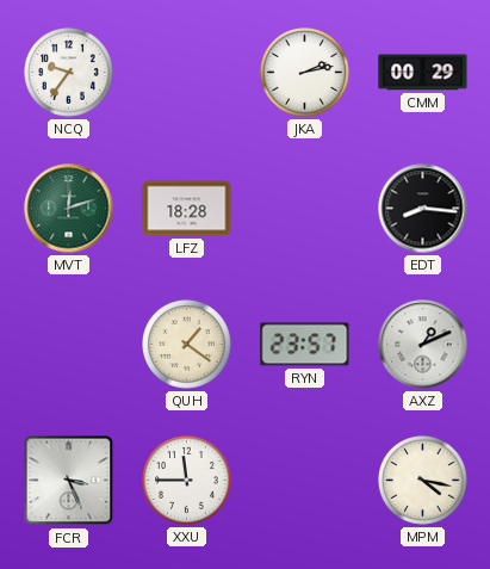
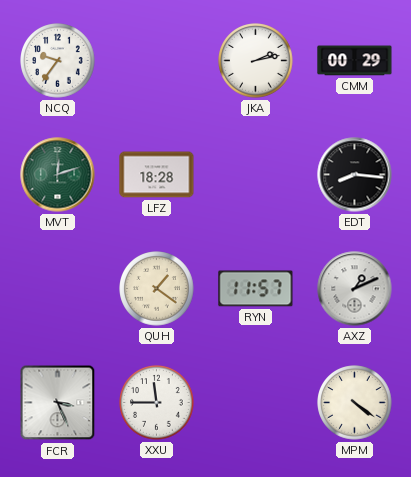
RYN: 23:57 -> 11:57
MPM: 4:17 -> 4:21
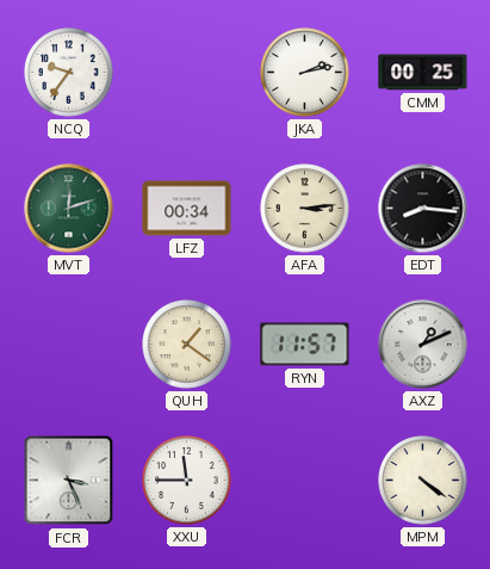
CMM: 00:29 -> 00:25
LFZ: 18:28 -> 00:34
AFA: none -> 3:14
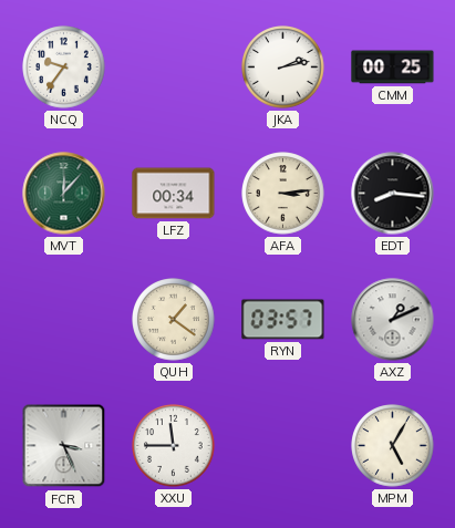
MVT: 12:12 -> 12:07
RYN: 11:57 -> 03:57
MPM: 4:21 -> 5:05
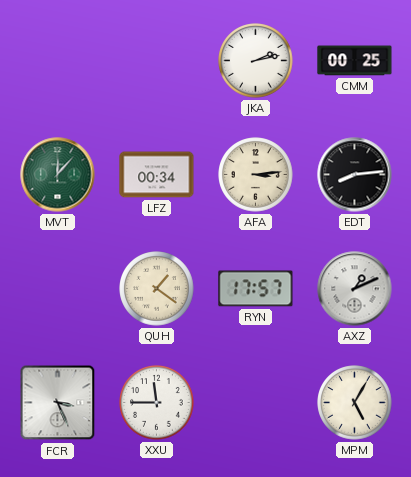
NCQ: 9:36 -> none
EDT: 8:16 -> 8:14
RYN: 03:57 -> 17:57
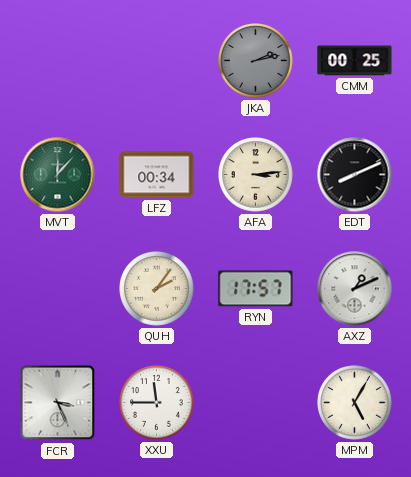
JKA dial: white -> grey
EDT: 8:14 -> 8:11
QUH: 1:21 -> 2:06
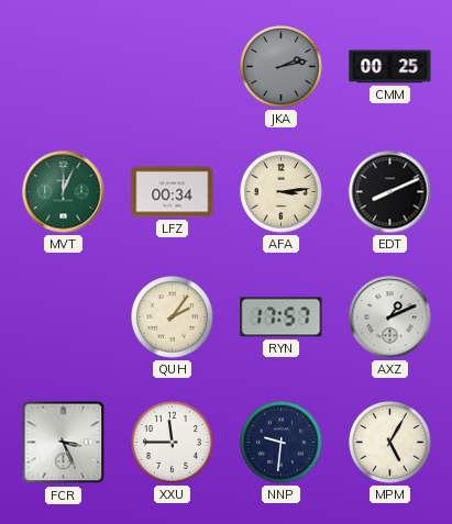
MVT: 12:07 -> 12:04
NNP: none -> 9:31
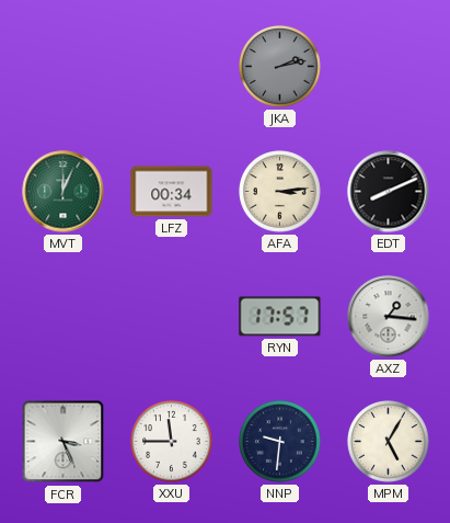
CMM: 00:25 -> none
QUH: 2:06 -> none
AXZ: 1:11 -> 1:16
